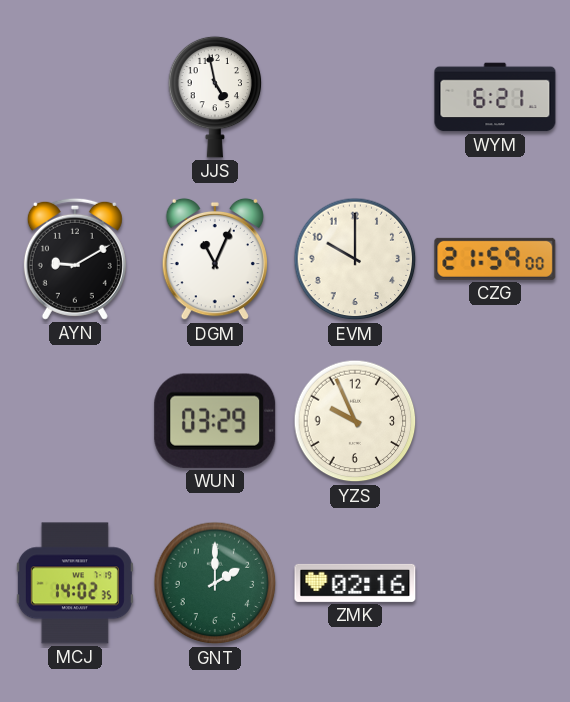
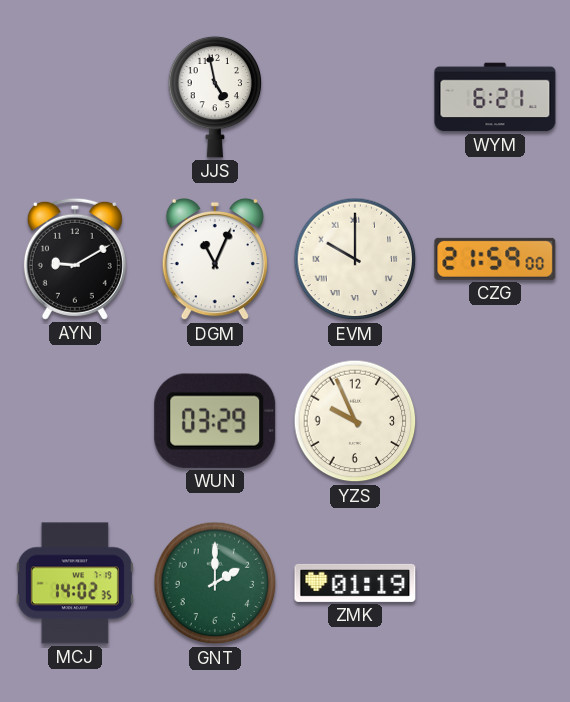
EVM numerals: Arabic -> Roman
ZMK: 02:16 -> 01:19
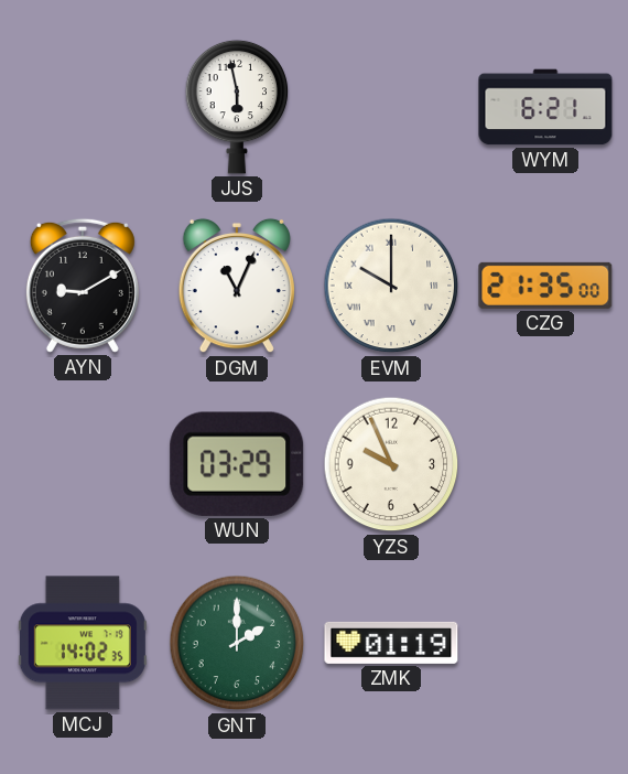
JJS: 4:58 -> 5:58
CZG: 21:59 -> 21:35
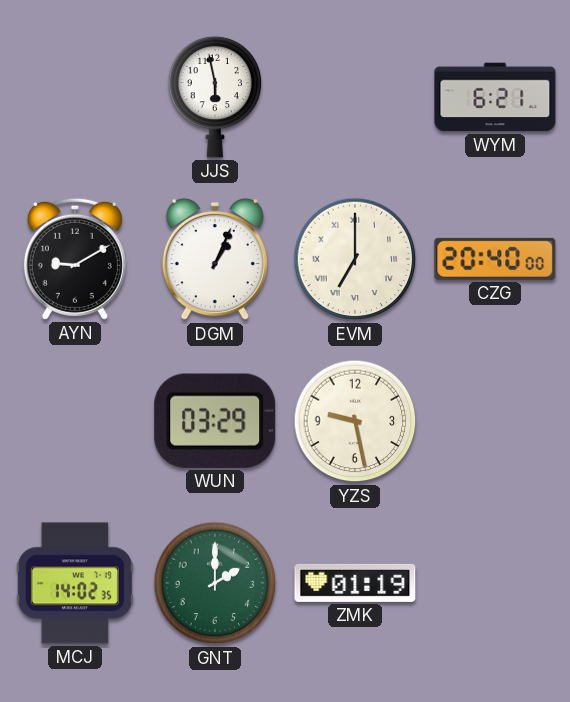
DGM: 11:04 -> 1:04
EVM: 10:00 -> 7:00
CZG: 21:35 -> 20:40
YZS: 9:56 -> 9:28
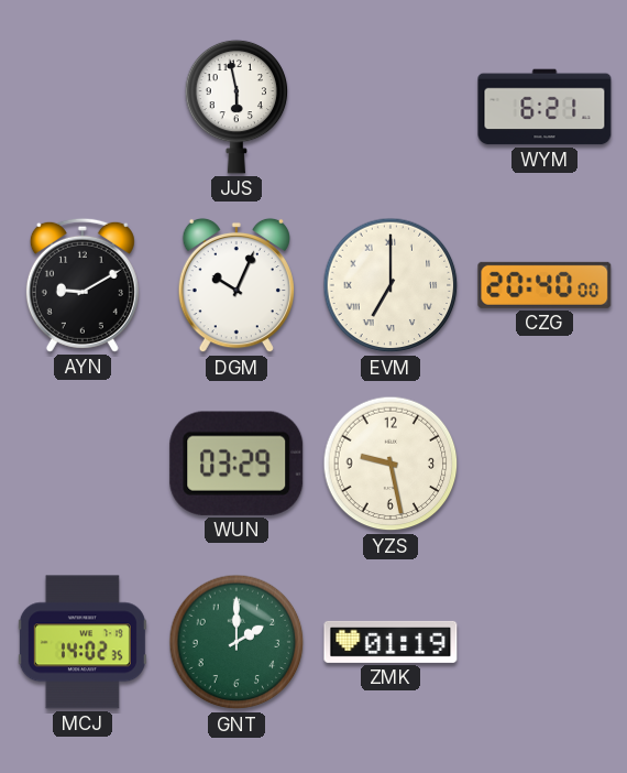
DGM: 1:04 -> 10:04
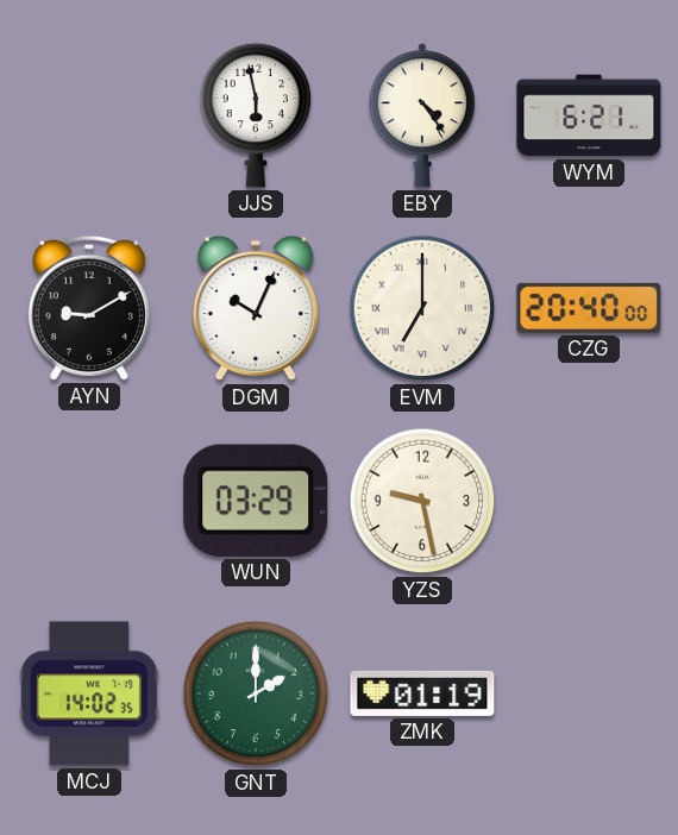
EBY: none -> 4:24
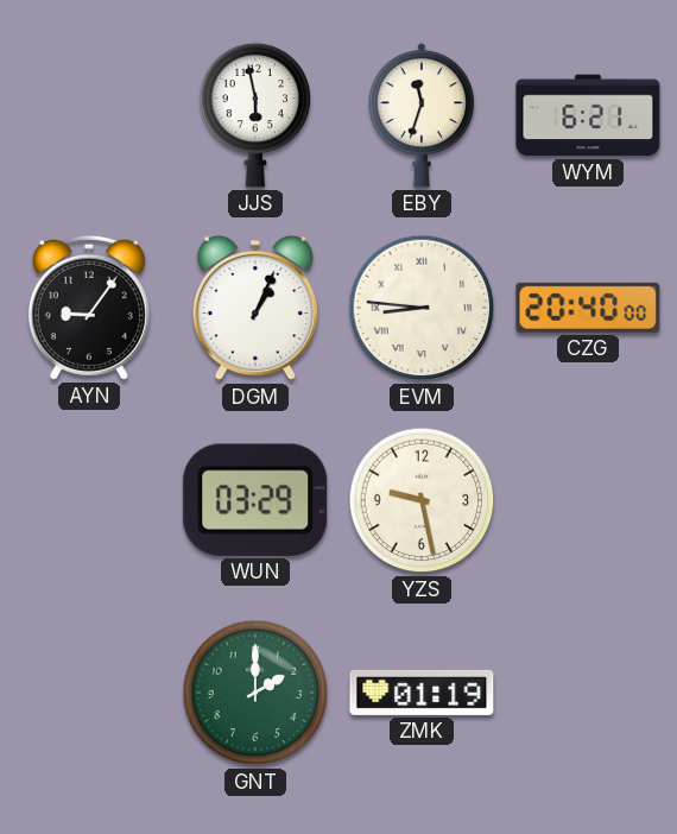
EBY: 4:24 -> 11:33
AYN: 9:10 -> 9:06
DGM: 10:04 -> 1:04
EVM: 7:00 -> 8:46
MCJ: 14:02 -> none
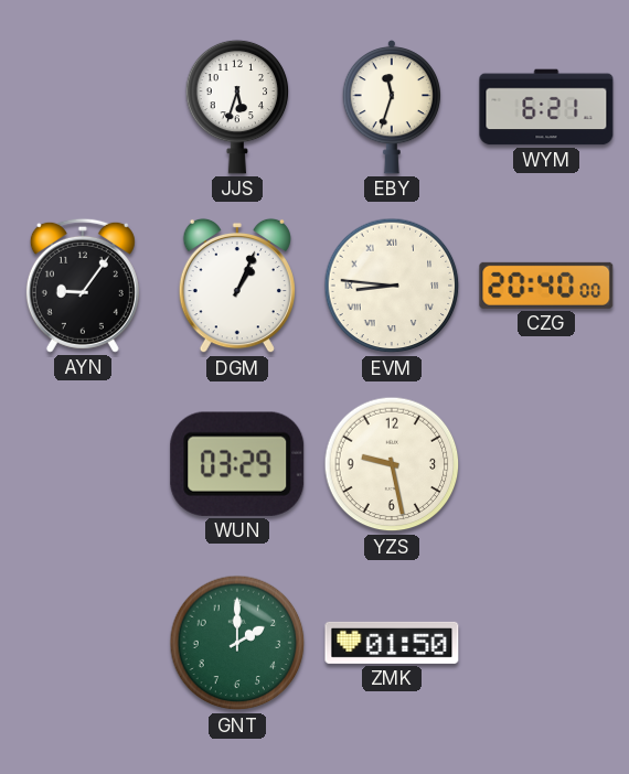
JJS: 5:58 -> 5:33
ZMK: 01:19 -> 01:50
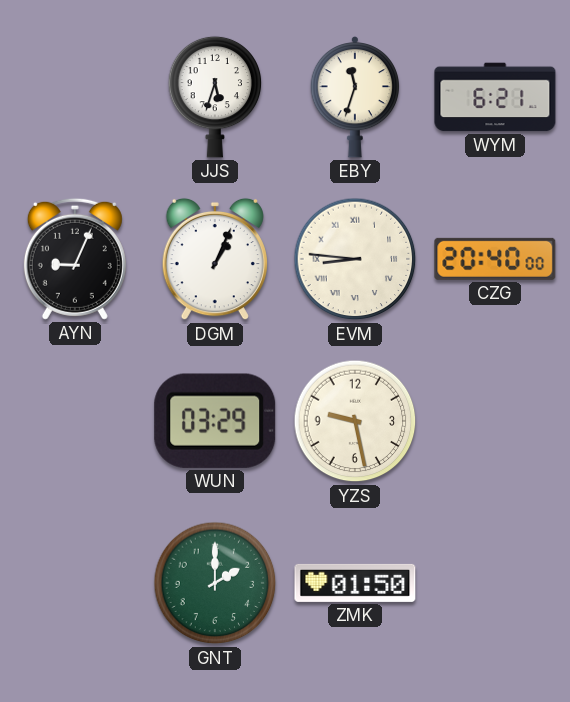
AYN: 9:06 -> 9:04
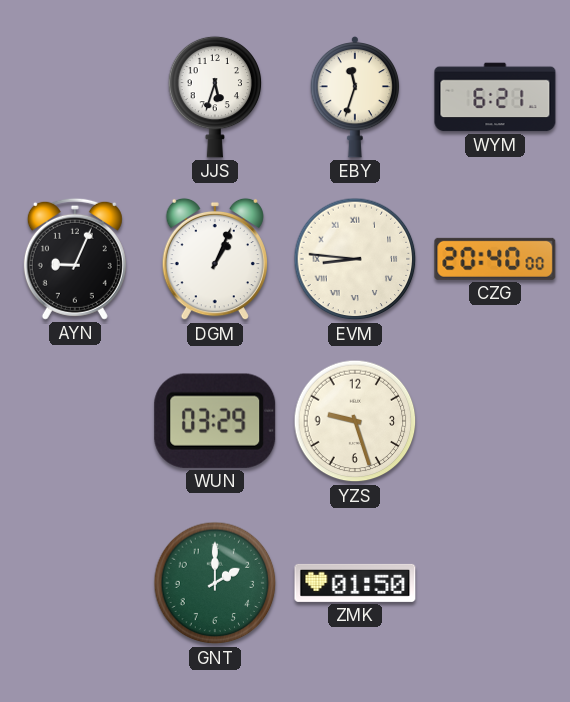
YZS: 9:28 -> 9:27
